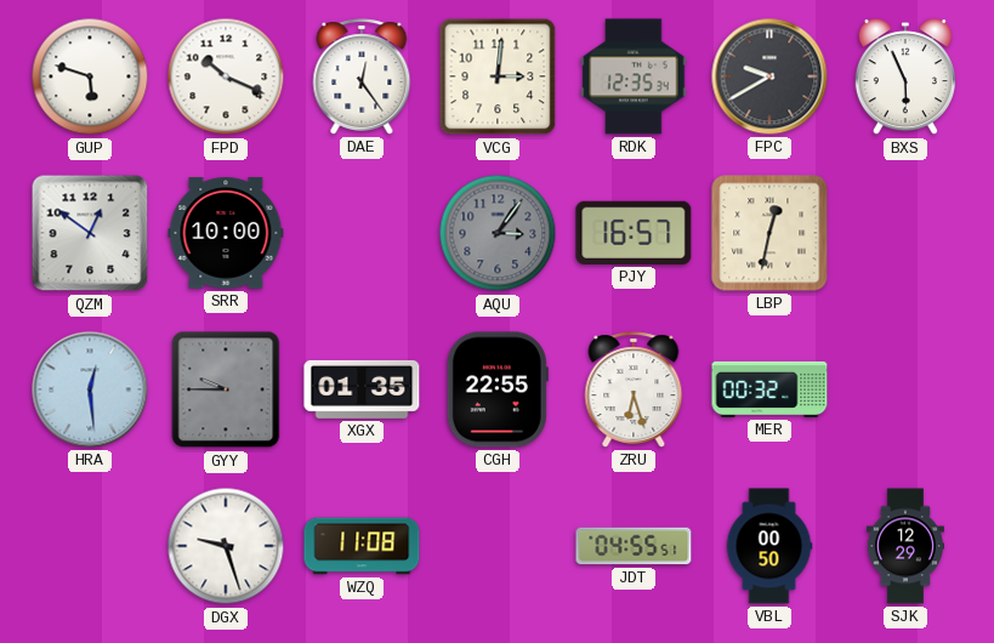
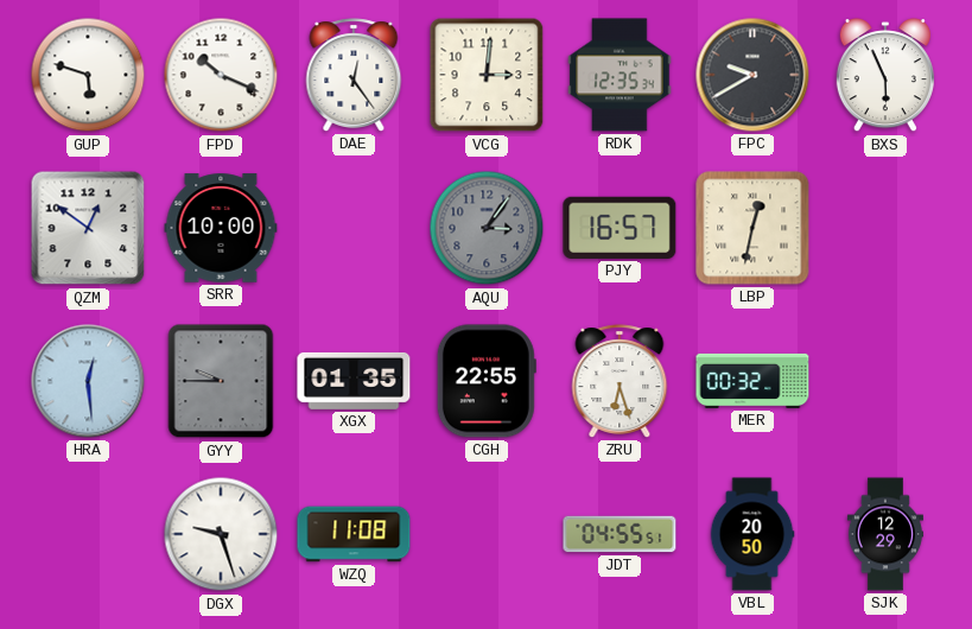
VBL: 00:50 -> 20:50
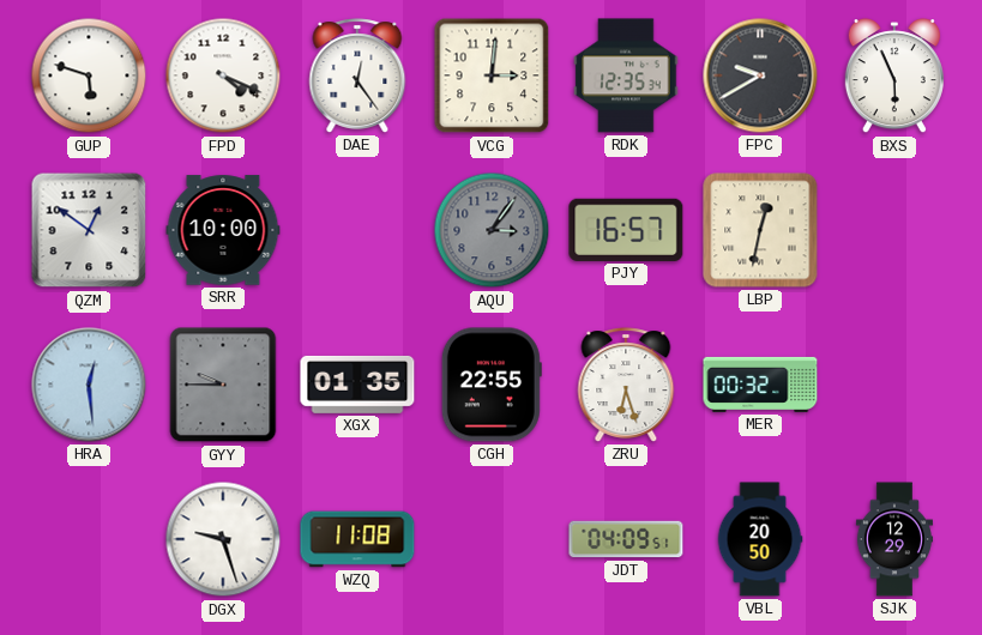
FPD: 10:19 -> 4:19
JDT: 04:55 -> 04:09
